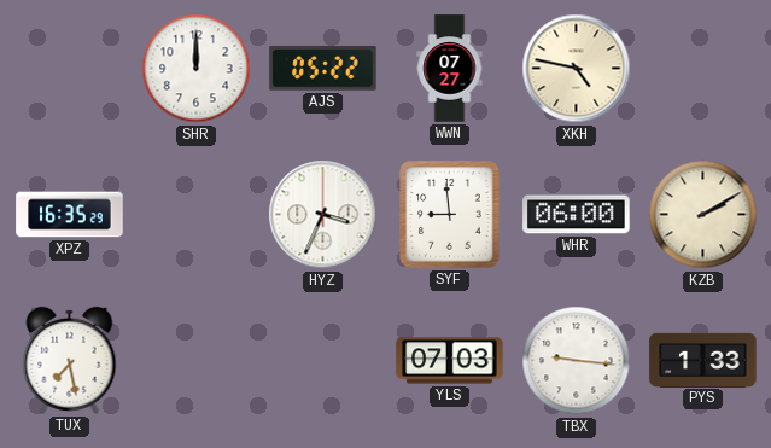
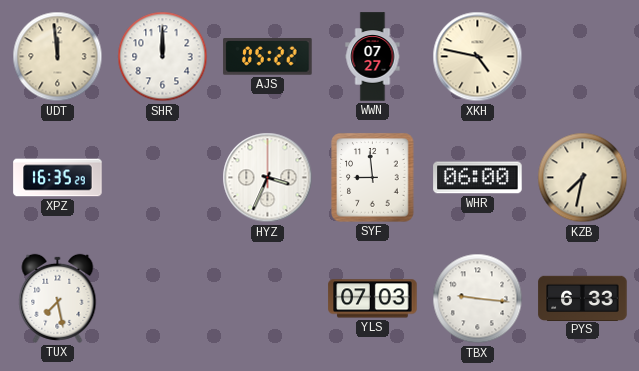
UDT: none -> 11:59
KZB: 2:10 -> 7:32
PYS: 1:33 -> 6:33
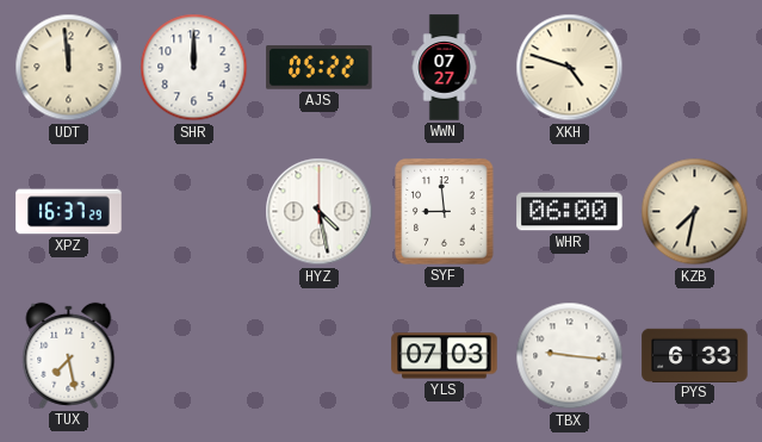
XKH: 4:47 -> 4:48
XPZ: 16:35 -> 16:37
HYZ: 3:34 -> 4:28
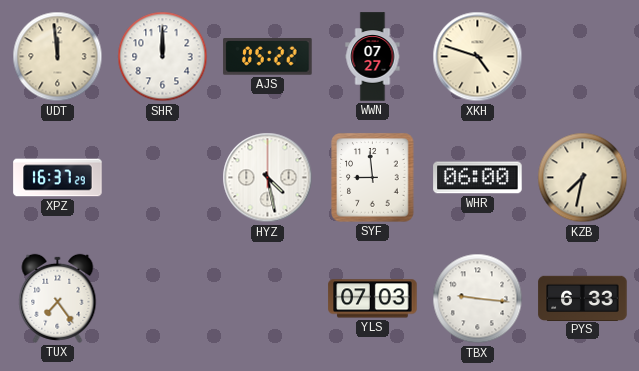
TUX: 7:28 -> 7:24
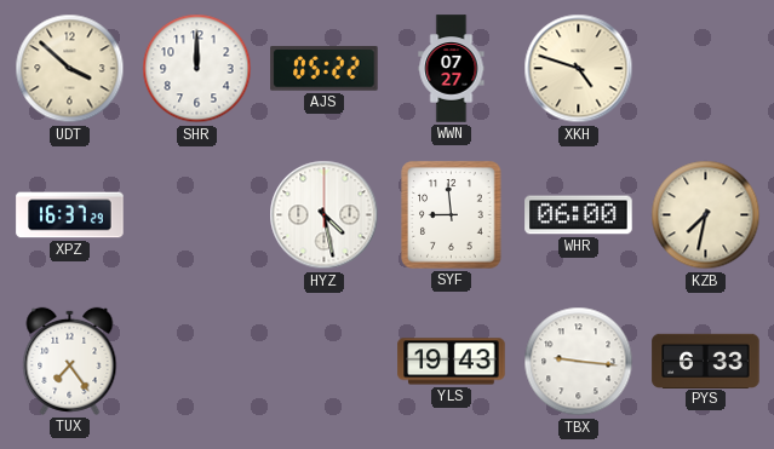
UDT: 11:59 -> 3:52
YLS: 07:03 -> 19:43
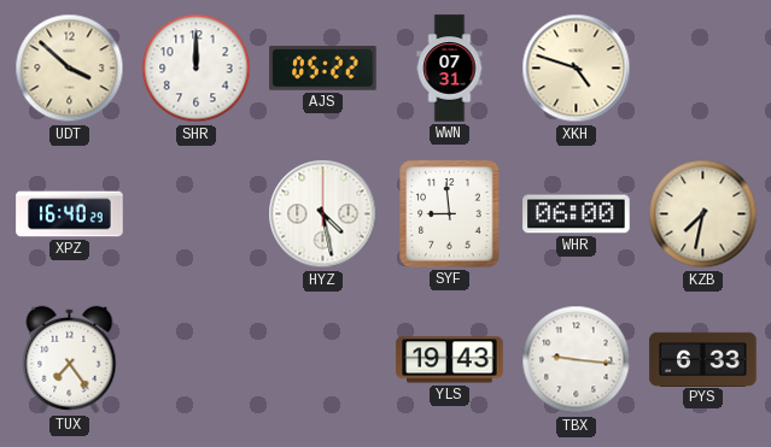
WWN: 07:27 -> 07:31
XPZ: 16:37 -> 16:40
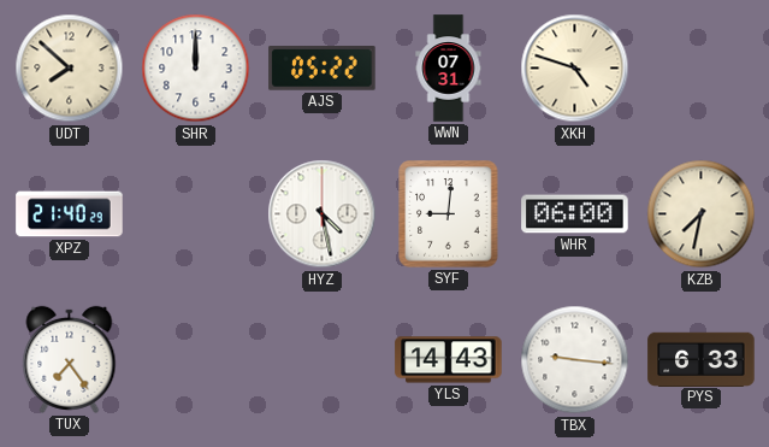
UDT: 3:52 -> 7:52
XPZ: 16:40 -> 21:40
SYF: 8:59 -> 9:01
YLS: 19:43 -> 14:43
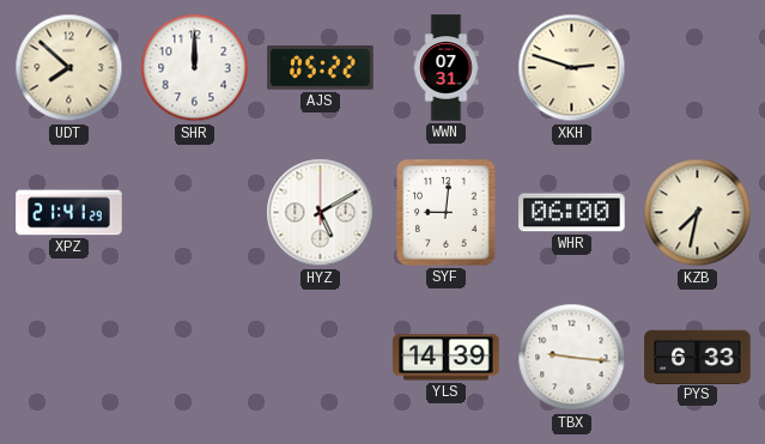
XKH: 4:48 -> 2:48
XPZ: 21:40 -> 21:41
HYZ: 4:28 -> 5:10
TUX: 7:24 -> none
YLS: 14:43 -> 14:39
